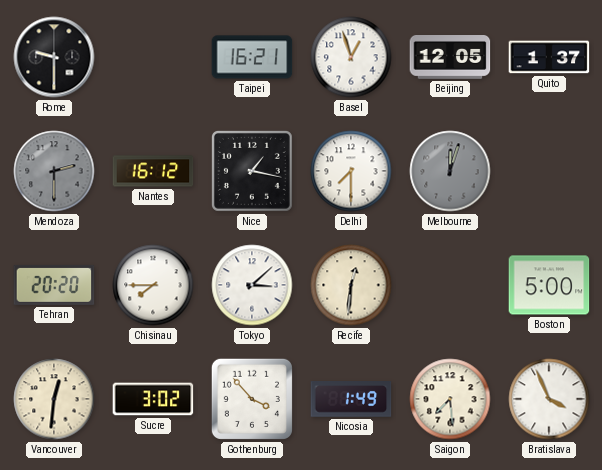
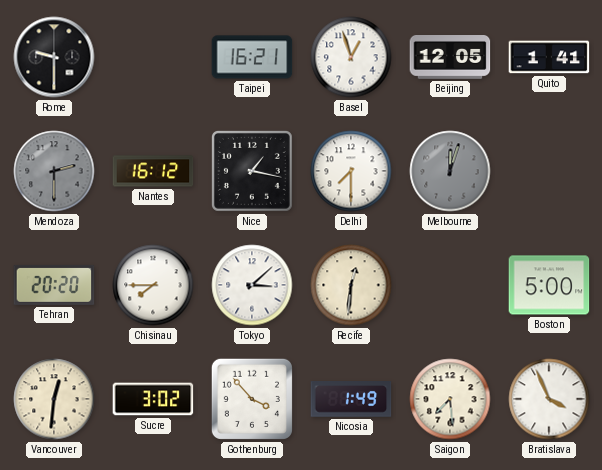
Quito: 1:37 -> 1:41
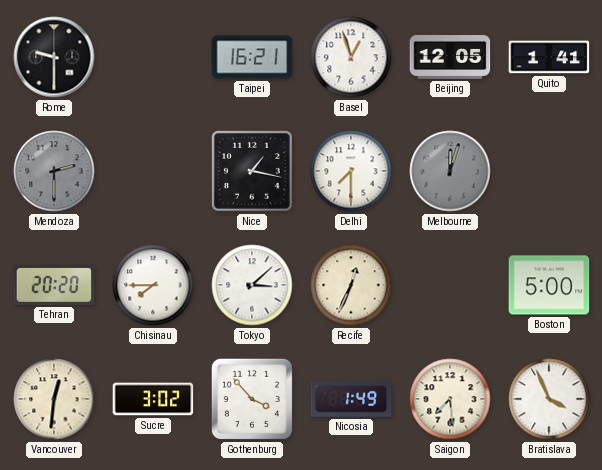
Nantes: 16:12 -> none
Recife: 12:31 -> 12:34
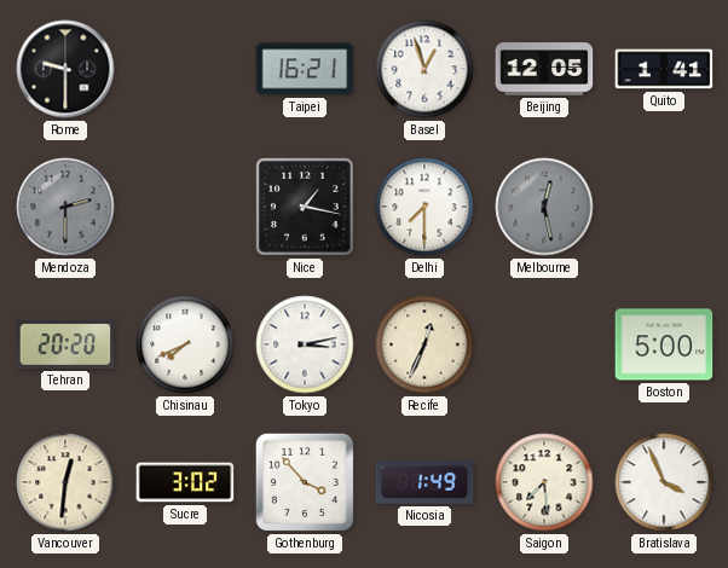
Melbourne: 12:03 -> 12:28
Chisinau: 7:45 -> 7:41
Tokyo: 3:08 -> 3:13
